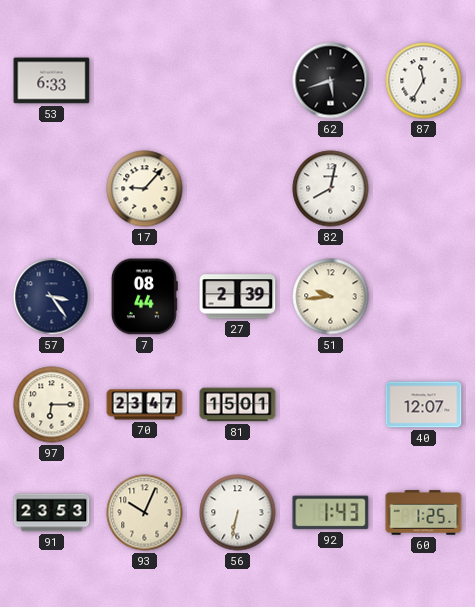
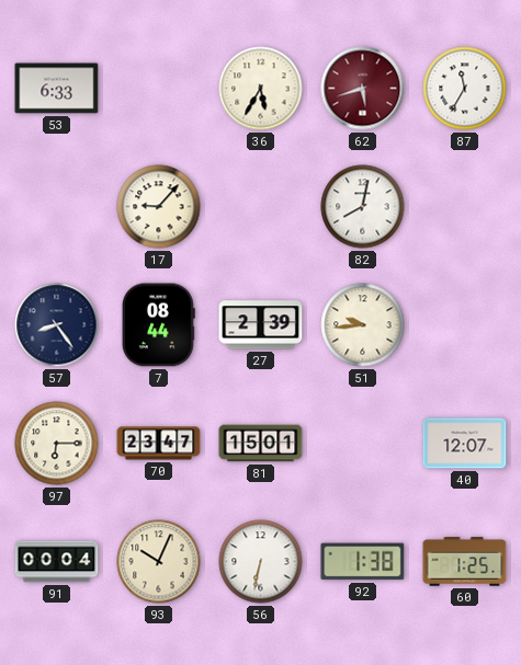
36: none -> 5:35
62 dial: black -> burgundy
57: 3:24 -> 8:24
91: 23:53 -> 00:04
92: 1:43 -> 1:38
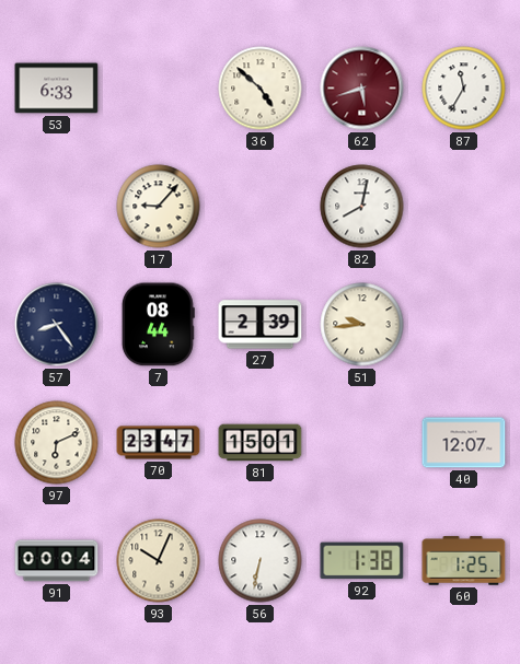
36: 5:35 -> 4:52
97: 6:15 -> 6:11
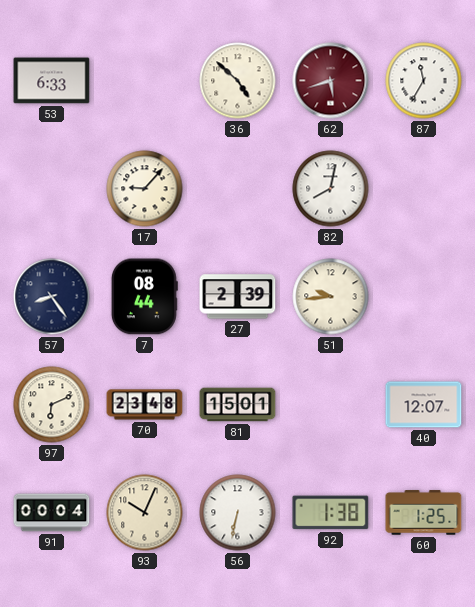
70: 23:47 -> 23:48
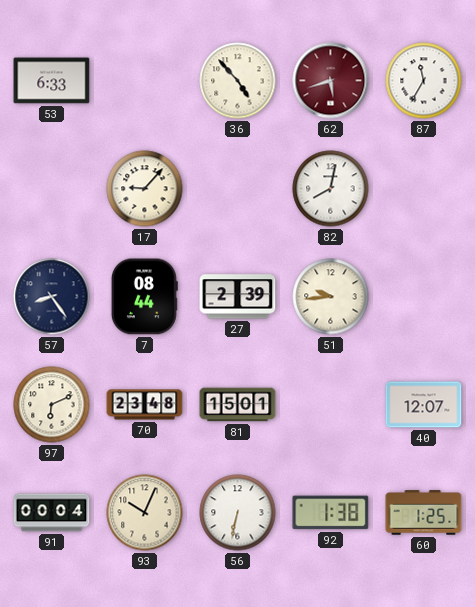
36: 4:52 -> 4:53
